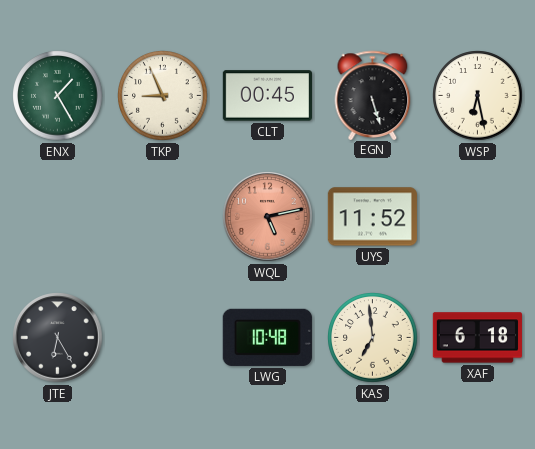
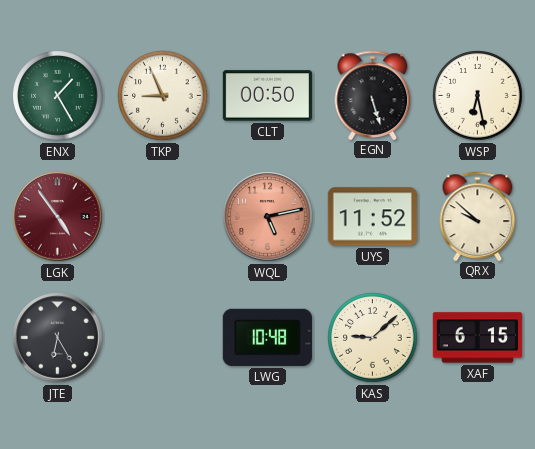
CLT: 00:45 -> 00:50
LGK: none -> 4:54
QRX: none -> 9:52
KAS: 6:59 -> 9:08
XAF: 6:18 -> 6:15
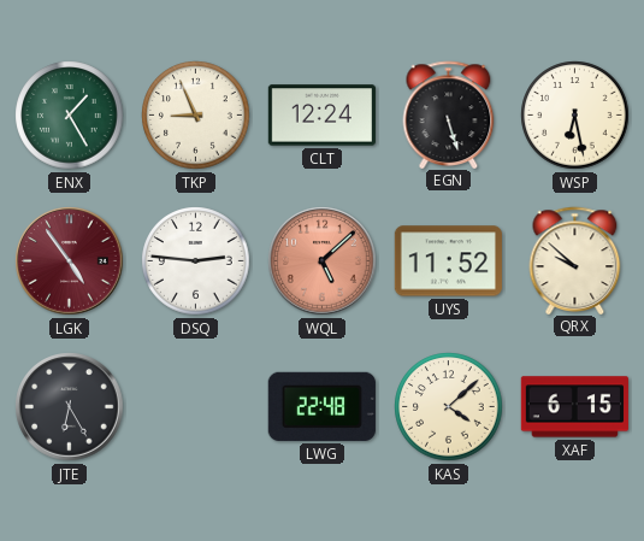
CLT: 00:50 -> 12:24
DSQ: none -> 2:46
WQL: 5:13 -> 5:08
LWG: 10:48 -> 22:48
KAS: 9:08 -> 4:08
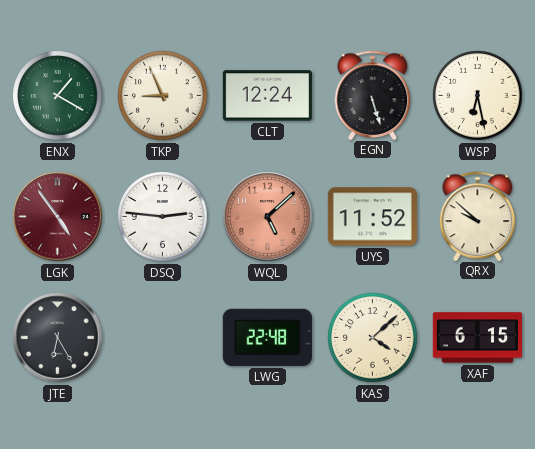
ENX: 1:25 -> 1:20
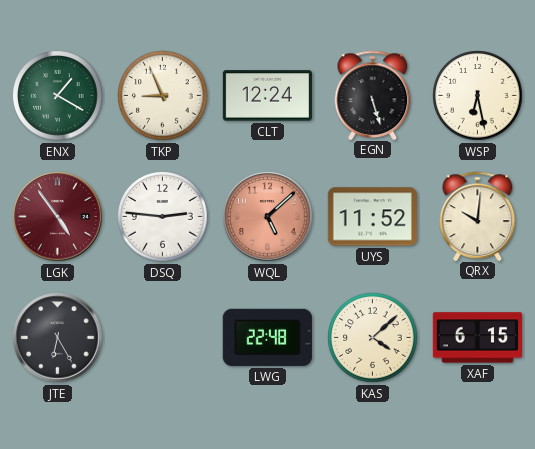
QRX: 9:52 -> 10:01
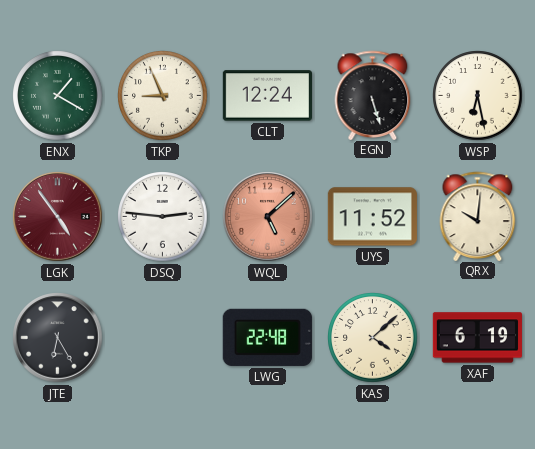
XAF: 6:15 -> 6:19
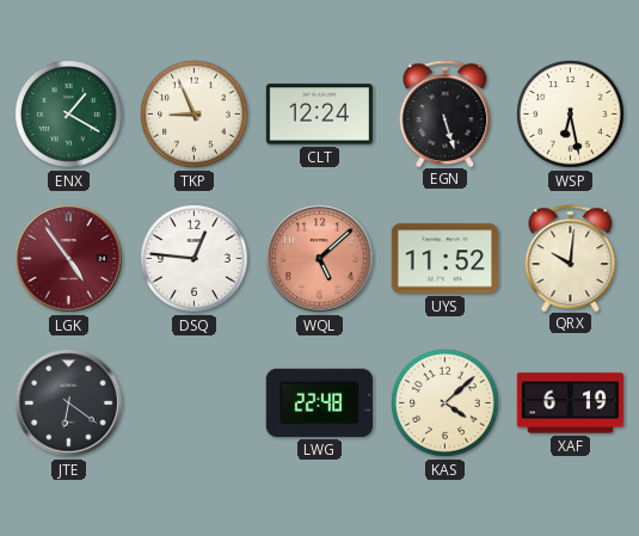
DSQ: 2:46 -> 12:46
JTE: 6:25 -> 6:21
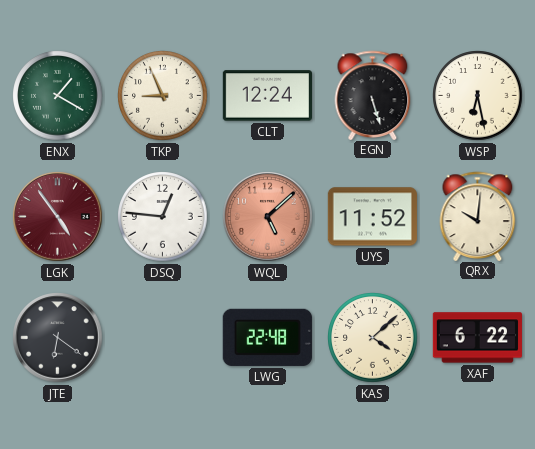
XAF: 6:19 -> 6:22
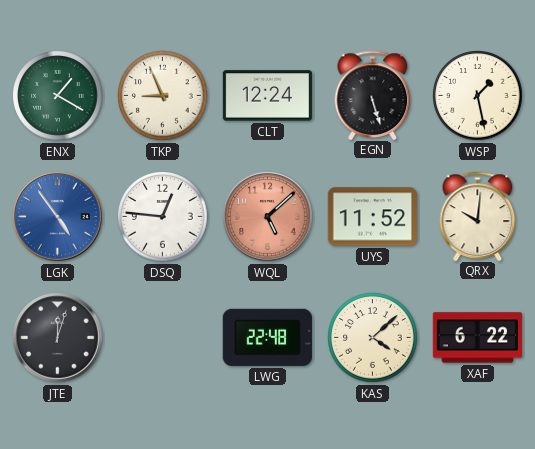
WSP: 6:28 -> 1:28
LGK dial: burgundy -> blue
JTE: 6:21 -> 12:03
